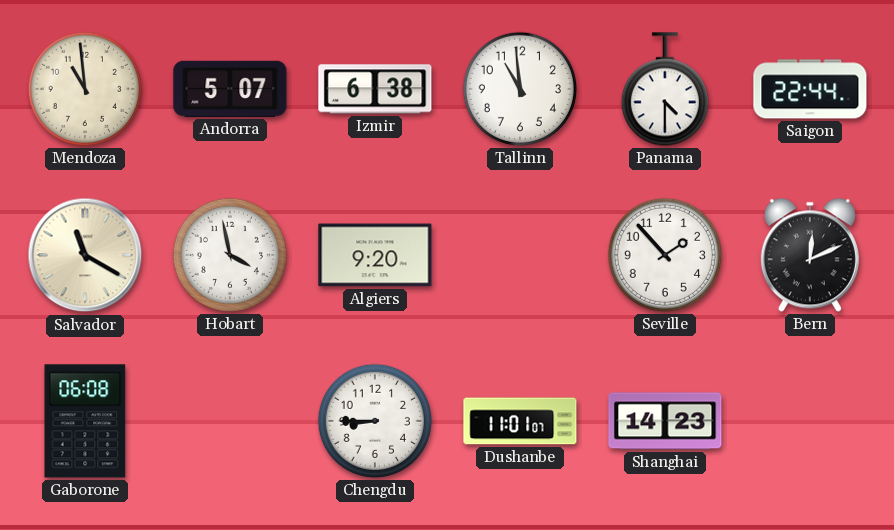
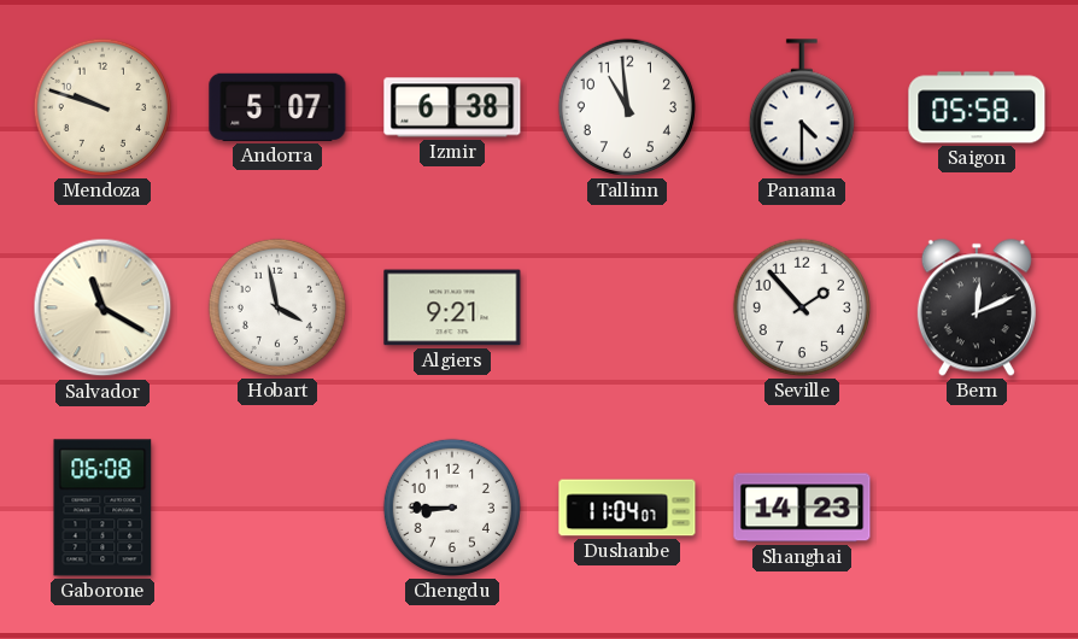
Mendoza: 10:59 -> 9:48
Saigon: 22:44 -> 05:58
Algiers: 9:20 -> 9:21
Dushanbe: 11:01 -> 11:04
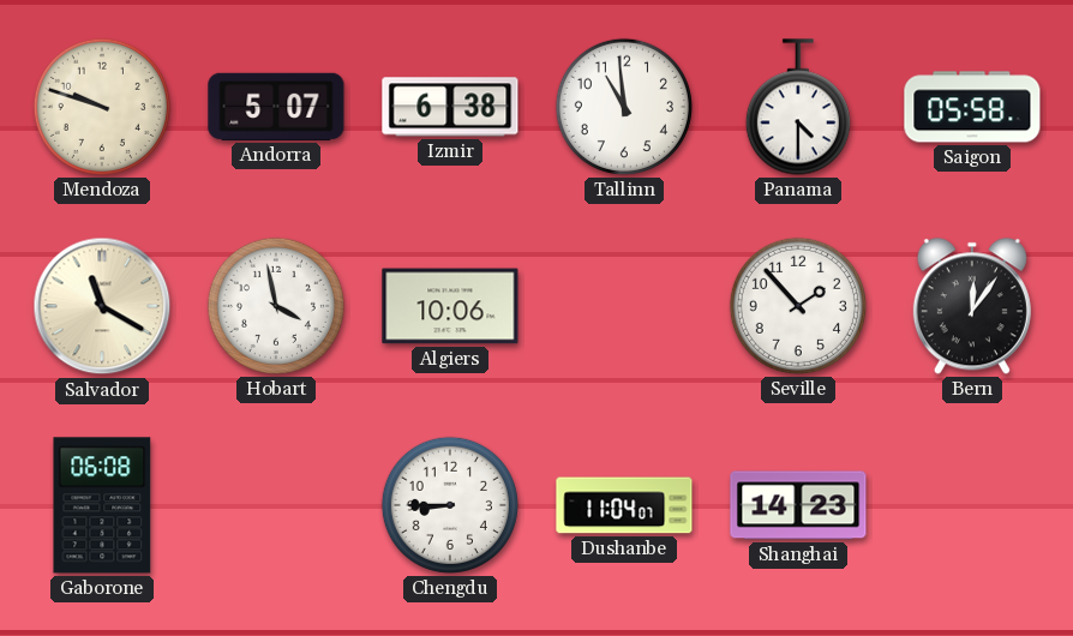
Algiers: 9:21 -> 10:06
Bern: 12:11 -> 12:06
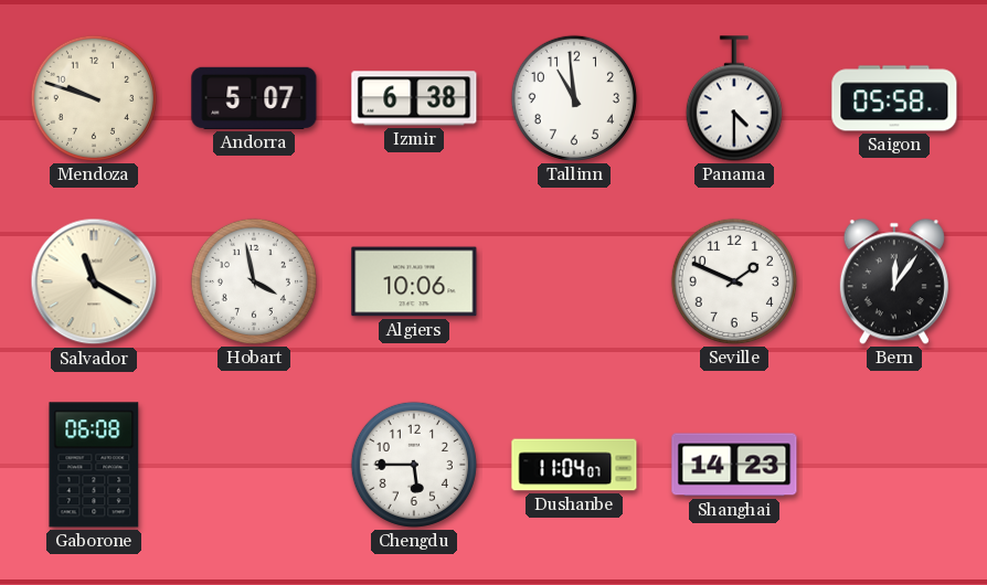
Seville: 1:53 -> 1:49
Chengdu: 8:45 -> 5:45
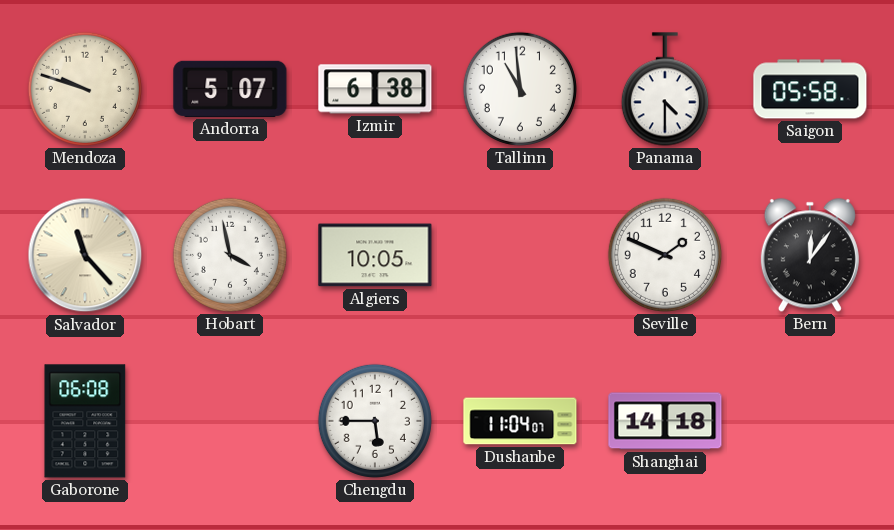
Salvador: 11:20 -> 11:23
Algiers: 10:06 -> 10:05
Shanghai: 14:23 -> 14:18
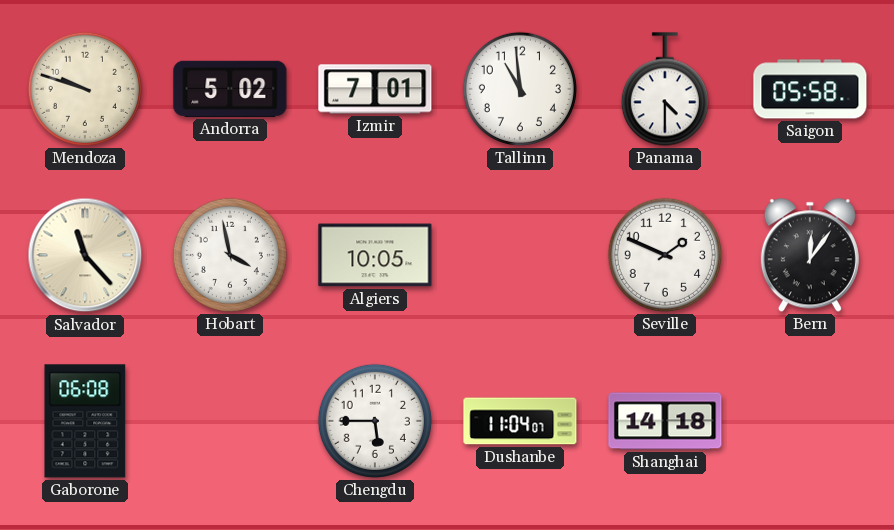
Andorra: 5:07 -> 5:02
Izmir: 6:38 -> 7:01
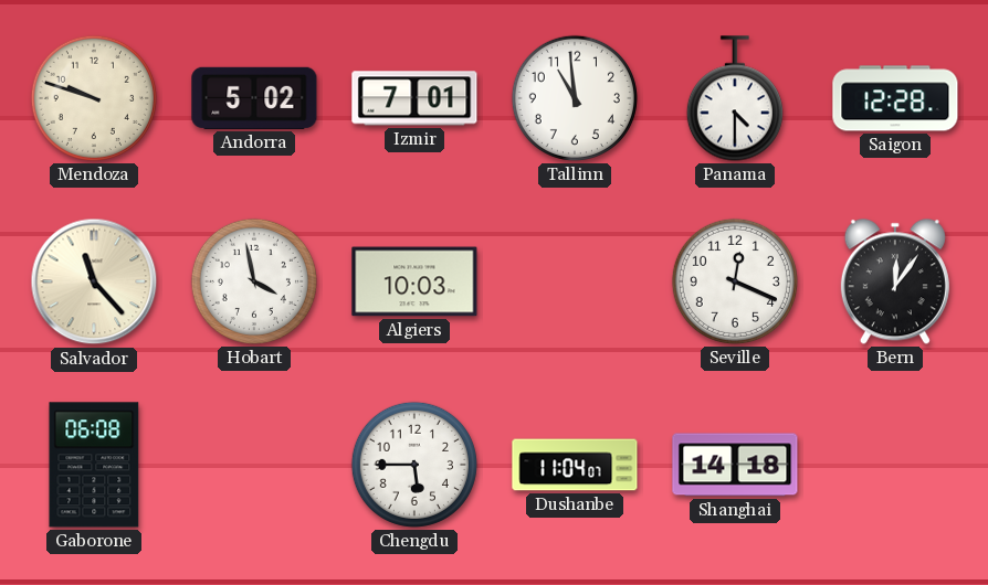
Saigon: 05:58 -> 12:28
Algiers: 10:05 -> 10:03
Seville: 1:49 -> 12:19
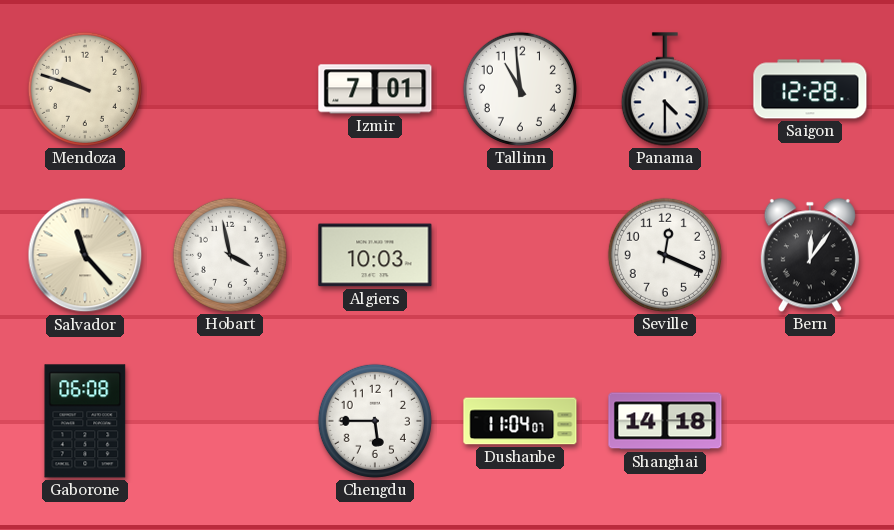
Andorra: 5:02 -> none
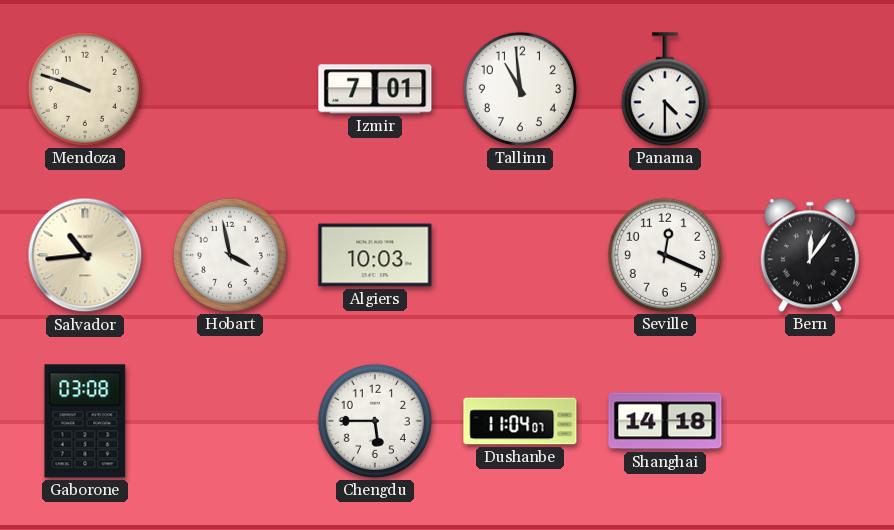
Saigon: 12:28 -> none
Salvador: 11:23 -> 10:44
Gaborone: 06:08 -> 03:08
